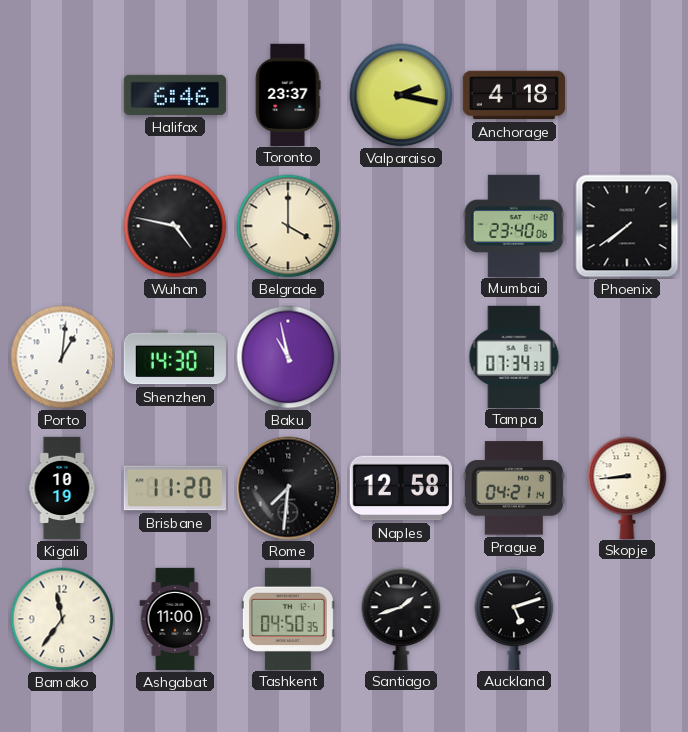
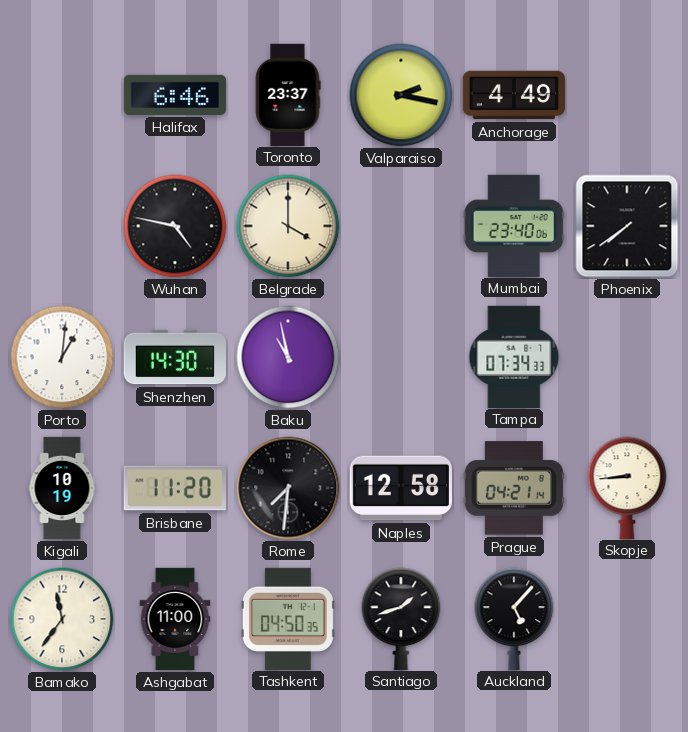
Anchorage: 4:18 -> 4:49
Auckland: 5:12 -> 5:07
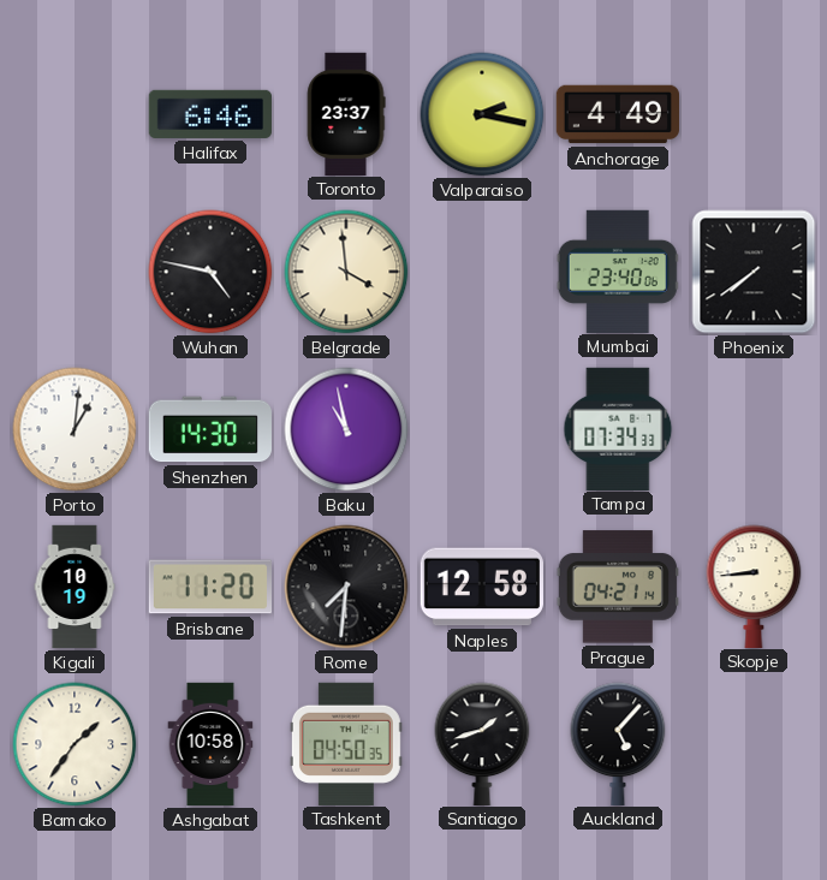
Belgrade: 4:00 -> 3:59
Bamako: 11:36 -> 1:36
Ashgabat: 11:00 -> 10:58
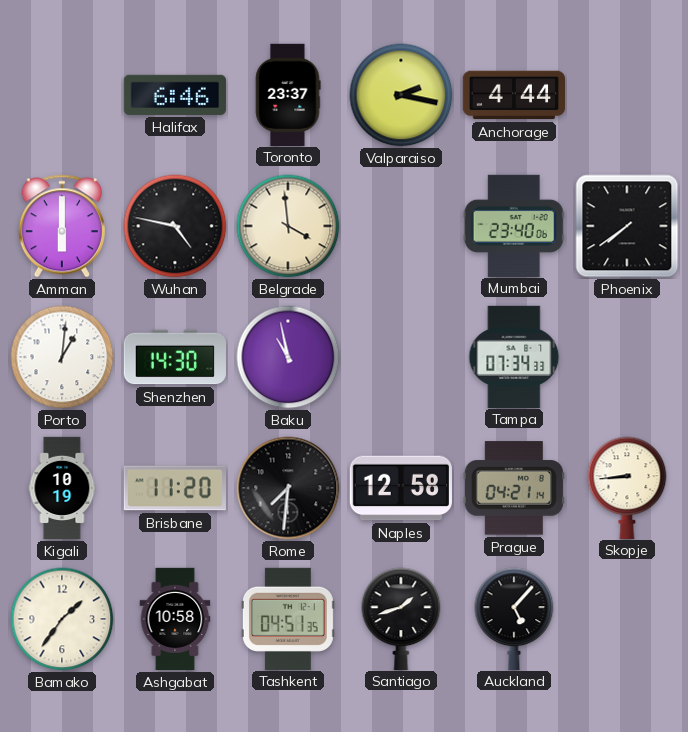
Anchorage: 4:49 -> 4:44
Amman: none -> 6:00
Tashkent: 04:50 -> 04:51
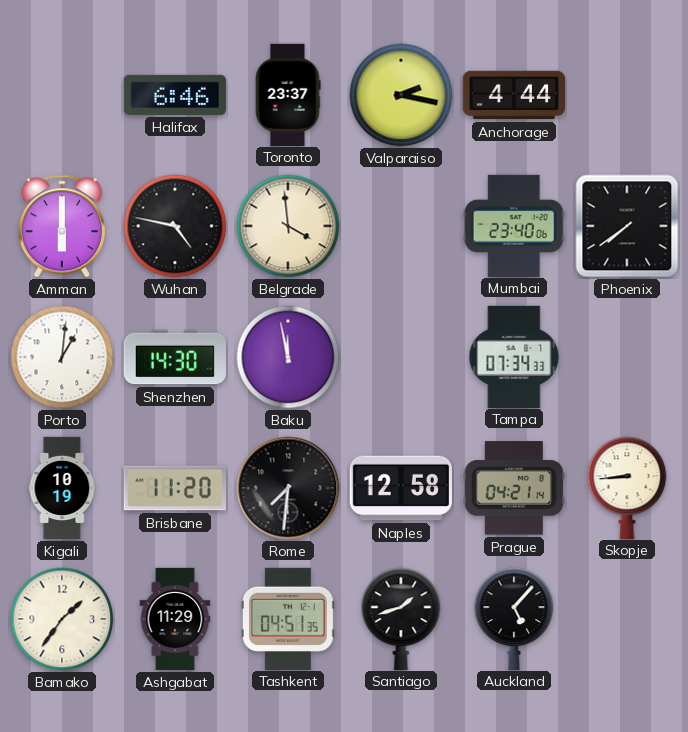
Baku: 10:58 -> 11:58
Ashgabat: 10:58 -> 11:29
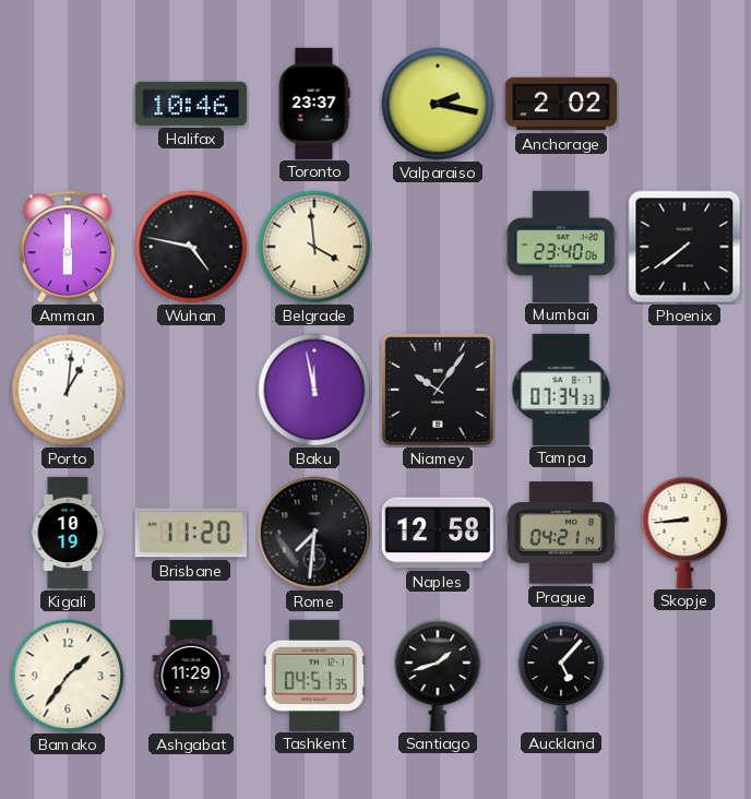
Halifax: 6:46 -> 10:46
Anchorage: 4:44 -> 2:02
Shenzhen: 14:30 -> none
Niamey: none -> 10:06
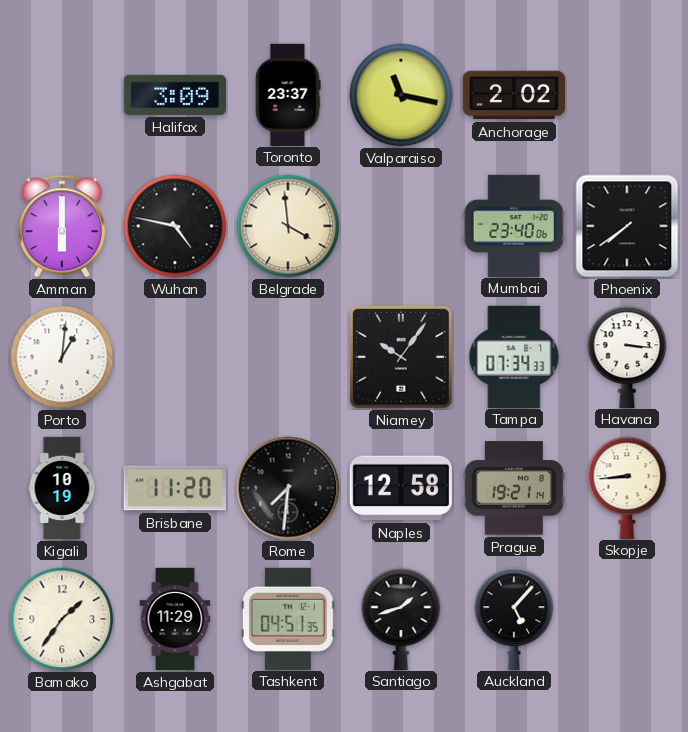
Halifax: 10:46 -> 3:09
Valparaiso: 2:17 -> 11:17
Baku: 11:58 -> none
Havana: none -> 3:16
Prague: 04:21 -> 19:21
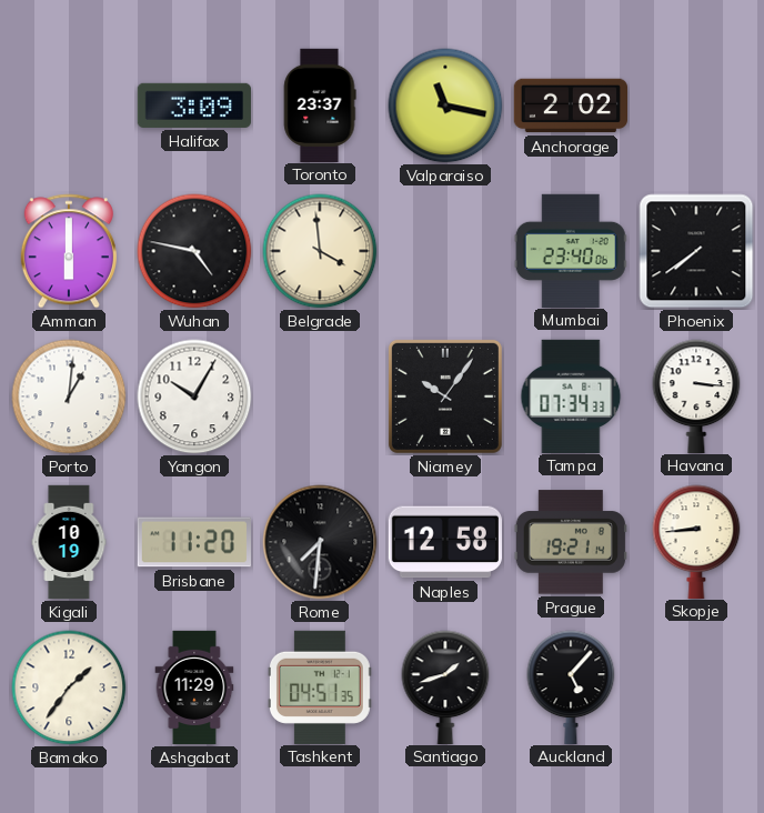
Yangon: none -> 10:05
